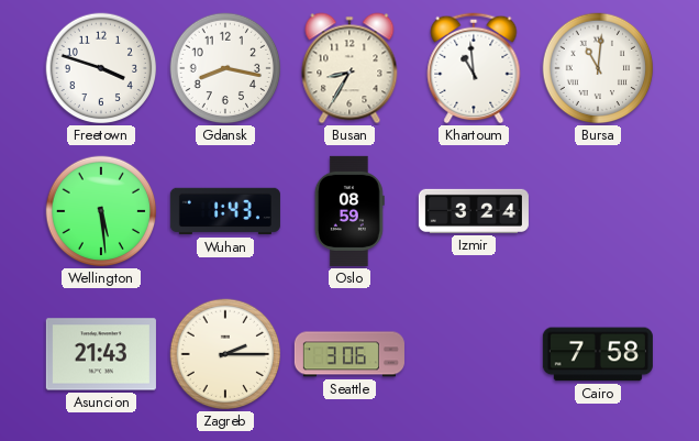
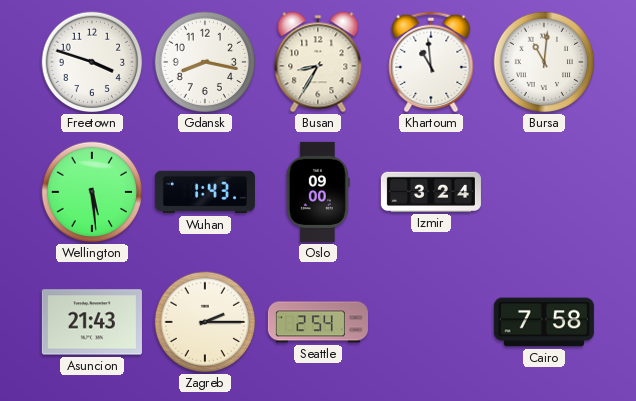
Oslo: 08:59 -> 09:00
Seattle: 3:06 -> 2:54
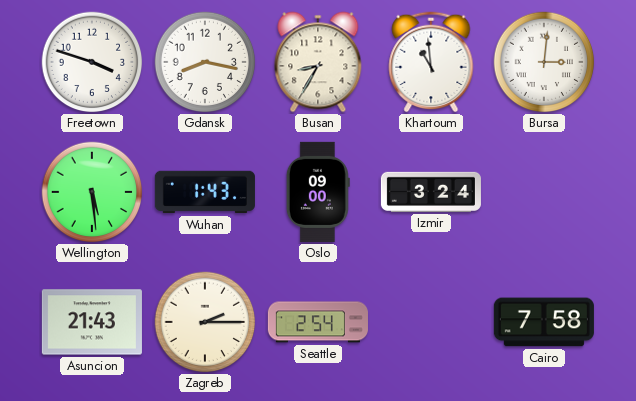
Bursa: 11:01 -> 3:01
